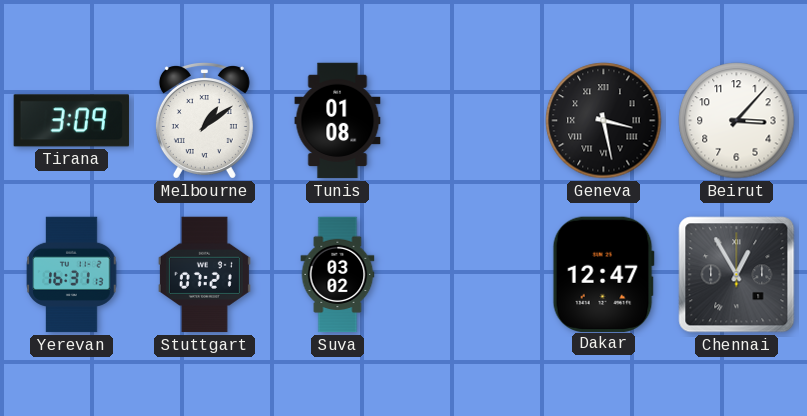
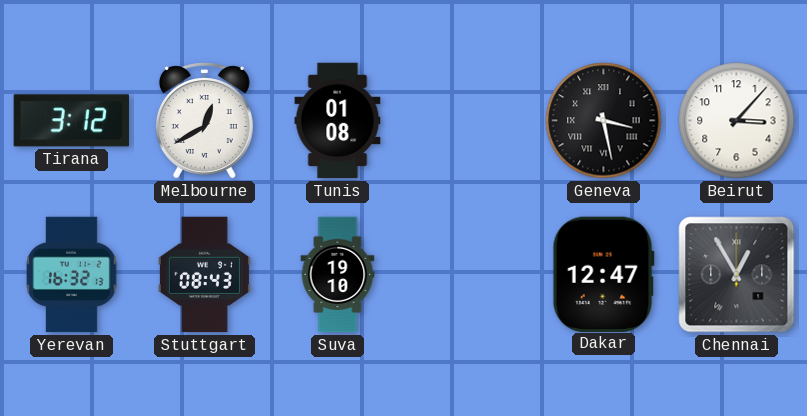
Tirana: 3:09 -> 3:12
Melbourne: 1:09 -> 12:40
Yerevan: 16:31 -> 16:32
Stuttgart: 07:21 -> 08:43
Suva: 03:02 -> 19:10
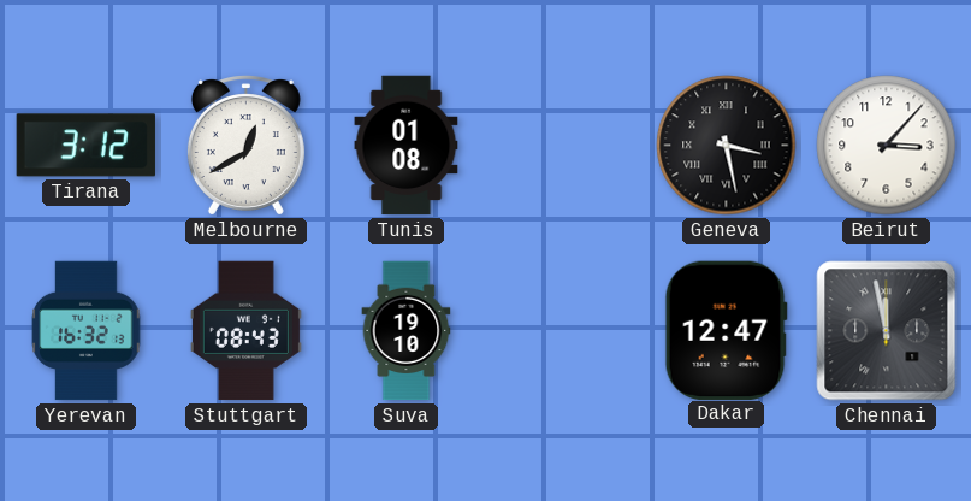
Chennai: 12:55 -> 11:58
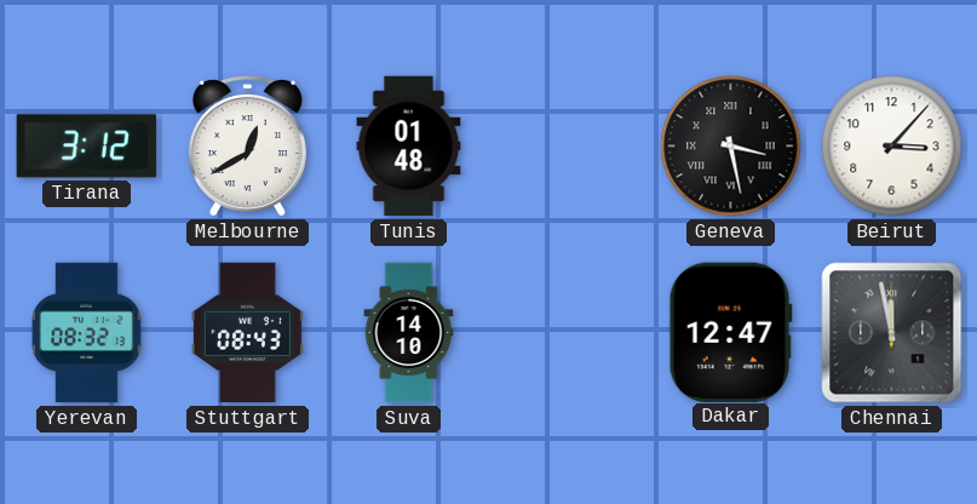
Tunis: 01:08 -> 01:48
Yerevan: 16:32 -> 08:32
Suva: 19:10 -> 14:10
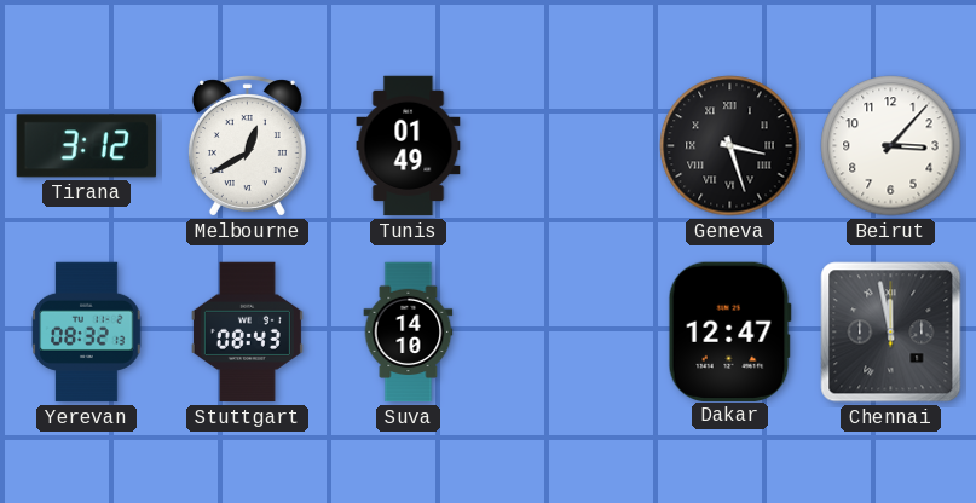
Tunis: 01:48 -> 01:49
Geneva: 3:28 -> 3:27
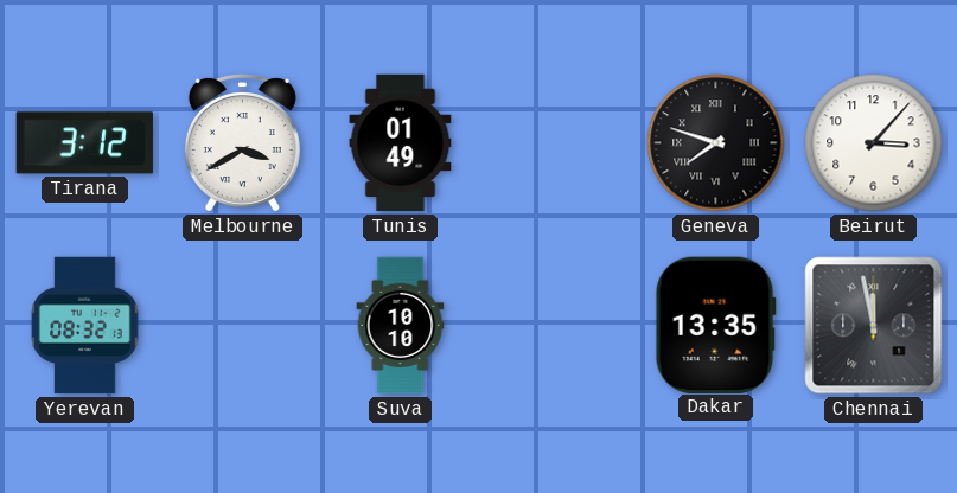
Melbourne: 12:40 -> 3:40
Geneva: 3:27 -> 7:48
Stuttgart: 08:43 -> none
Suva: 14:10 -> 10:10
Dakar: 12:47 -> 13:35
